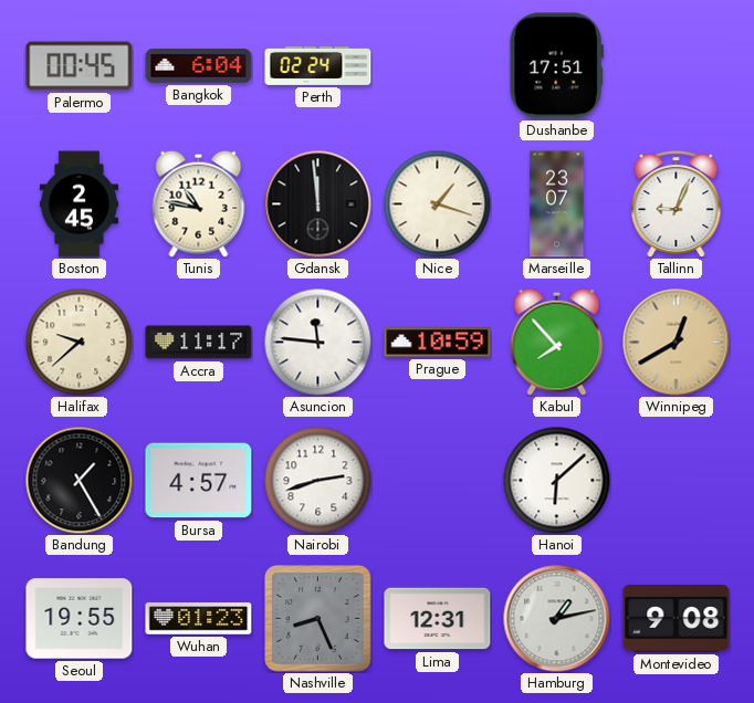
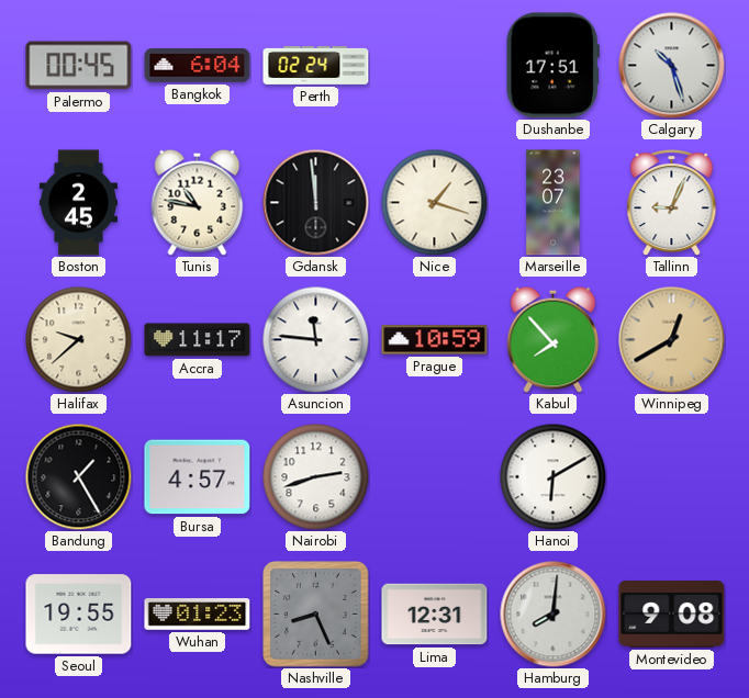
Calgary: none -> 10:27
Hanoi: 6:08 -> 6:10
Hamburg: 1:13 -> 8:01
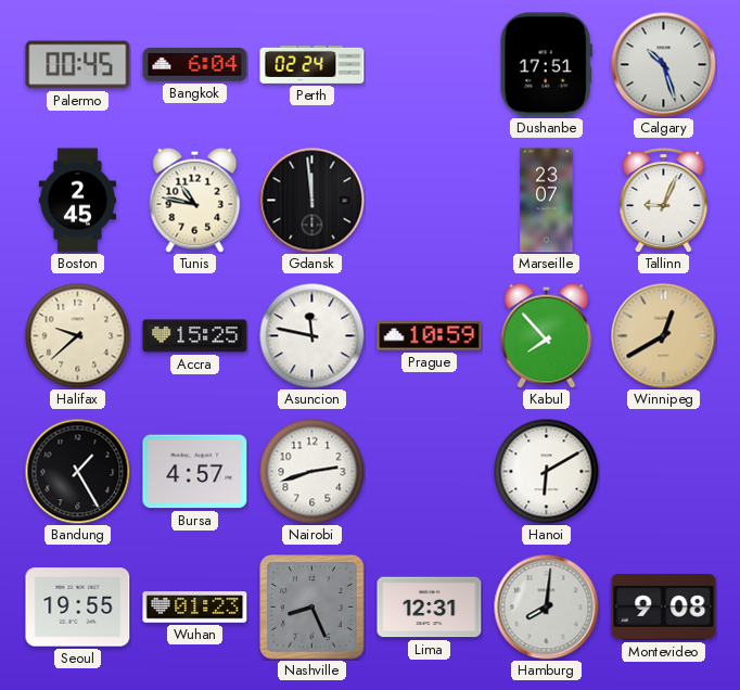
Nice: 1:18 -> none
Accra: 11:17 -> 15:25
Asuncion: 11:46 -> 11:47
